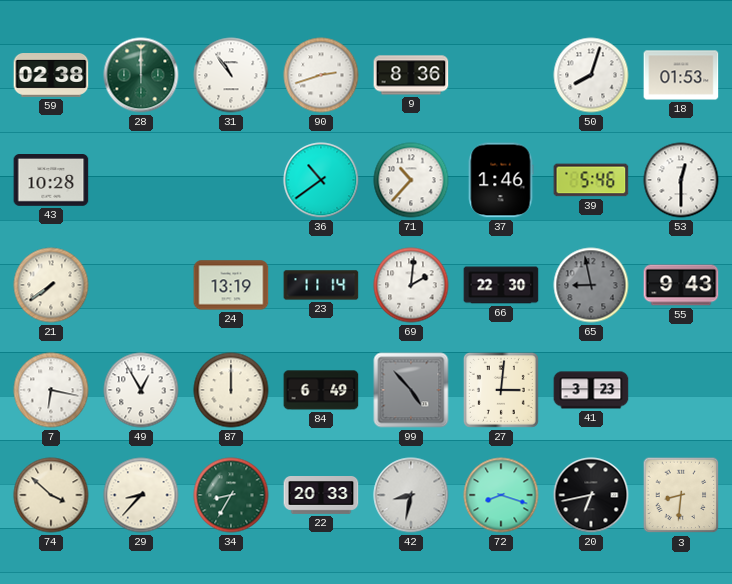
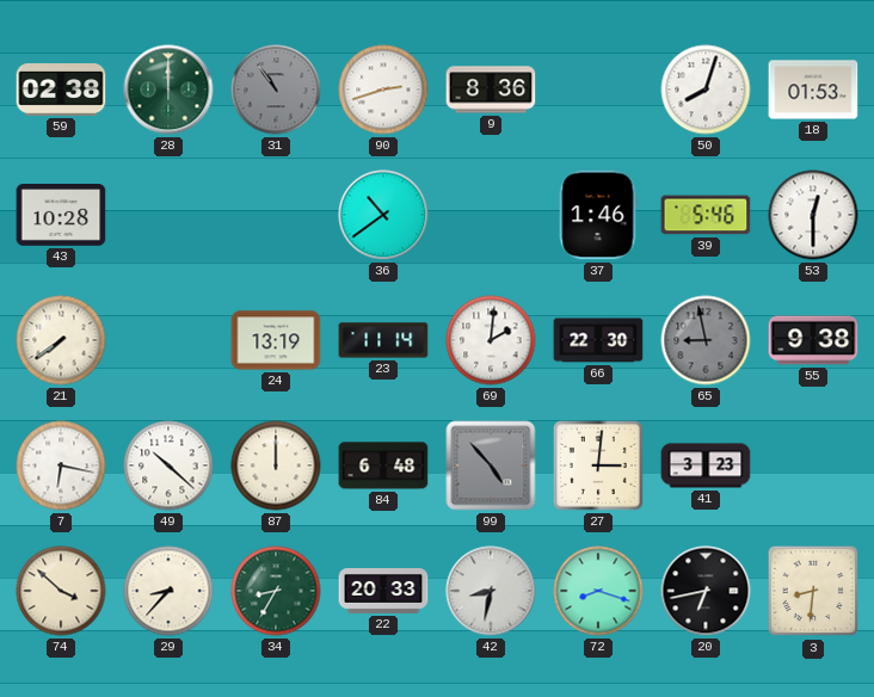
31 dial: white -> grey
71: 10:37 -> none
55: 9:43 -> 9:38
49: 12:55 -> 10:22
84: 6:49 -> 6:48
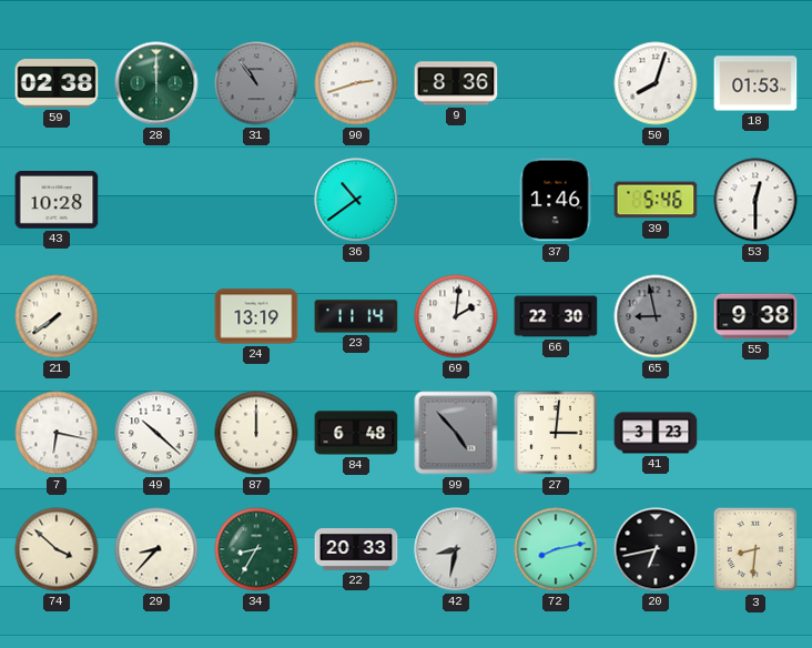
72: 8:18 -> 8:13
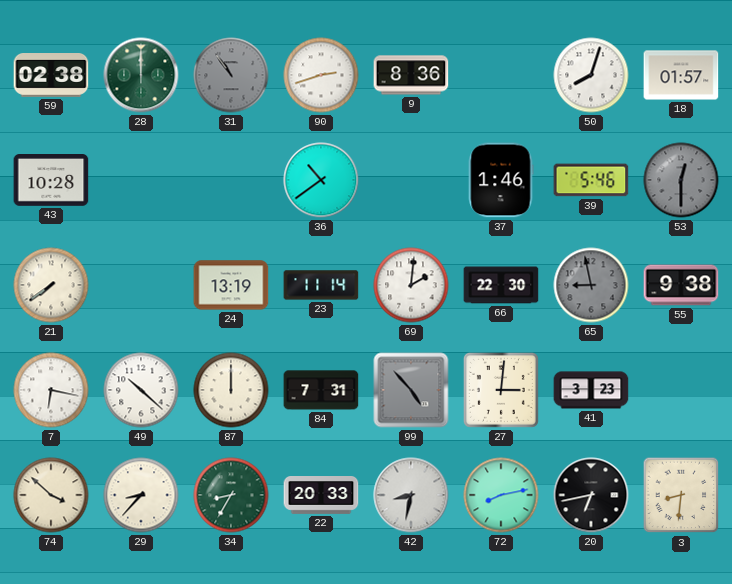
18: 01:53 -> 01:57
53 dial: white -> grey
84: 6:48 -> 7:31
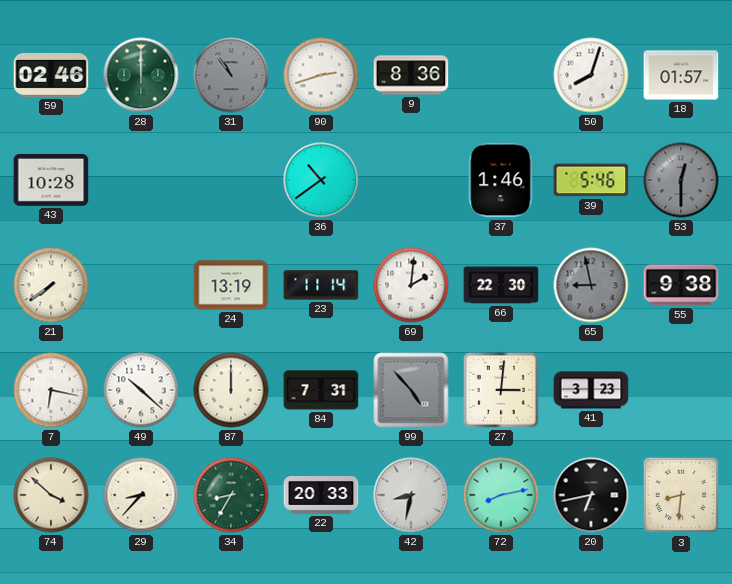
59: 02:38 -> 02:46
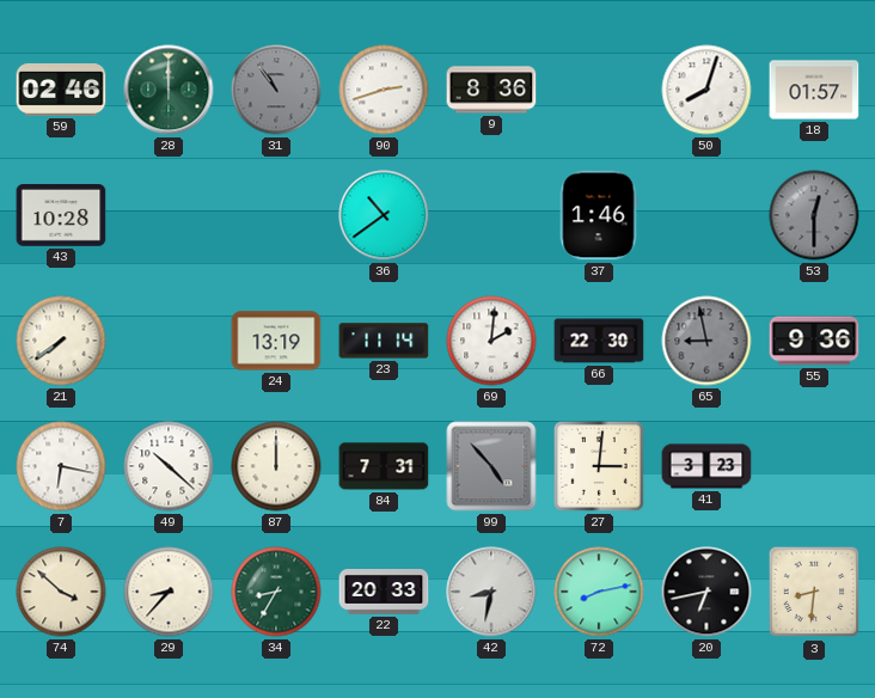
39: 5:46 -> none
55: 9:38 -> 9:36
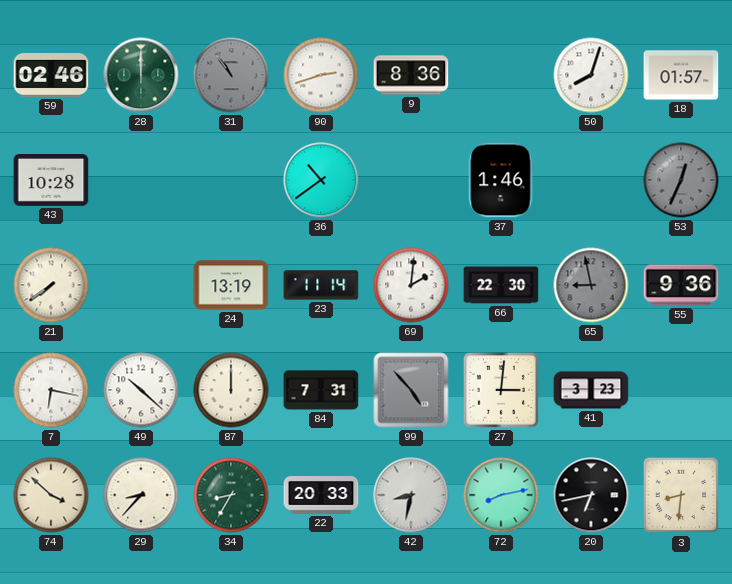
53: 12:30 -> 12:34
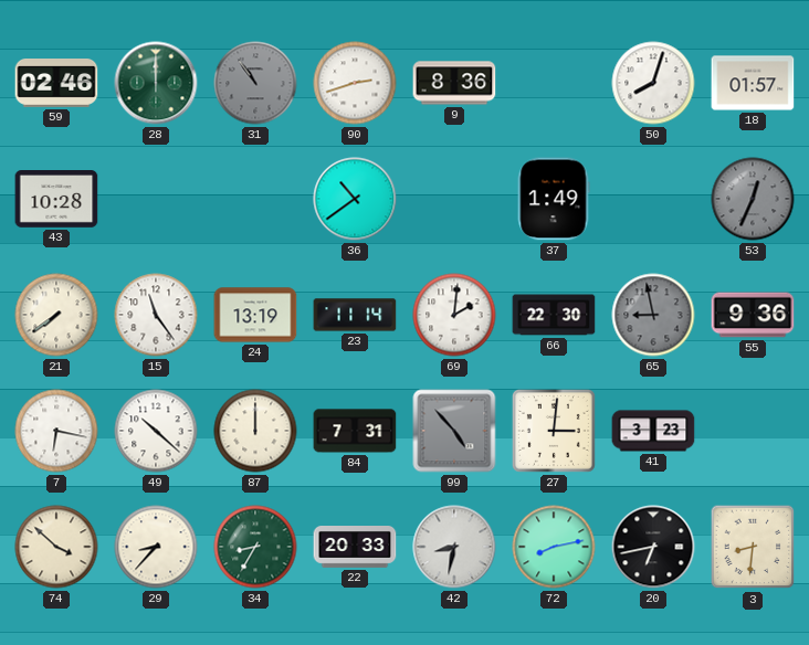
37: 1:46 -> 1:49
15: none -> 11:24
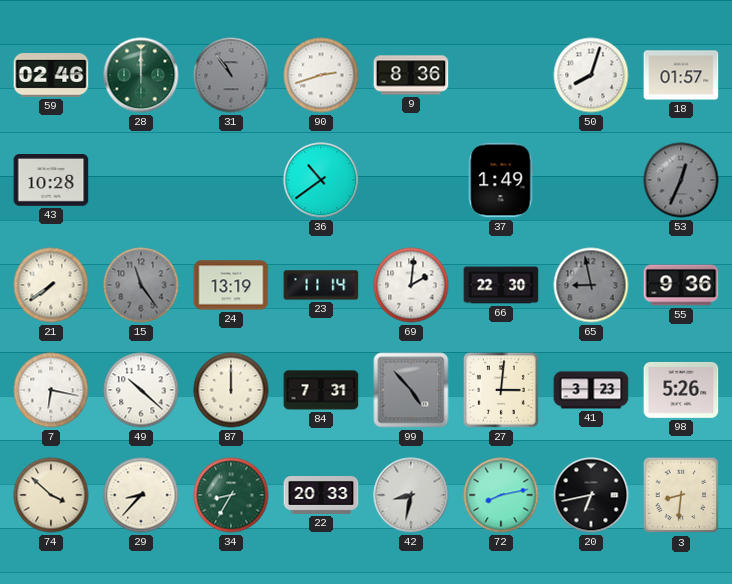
15 dial: white -> grey
98: none -> 5:26
